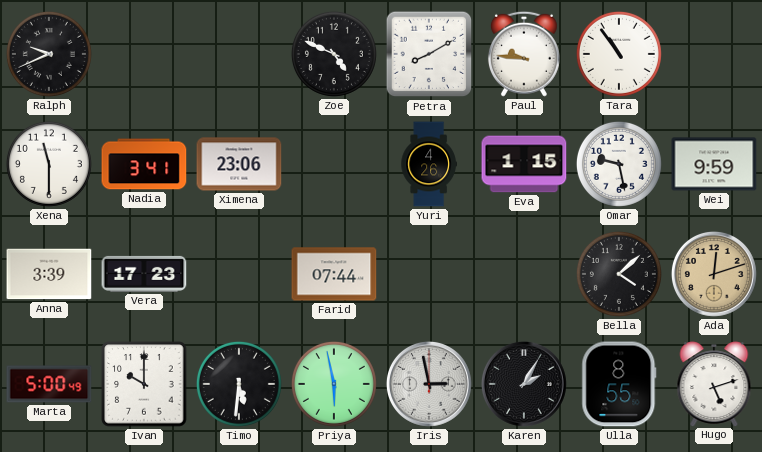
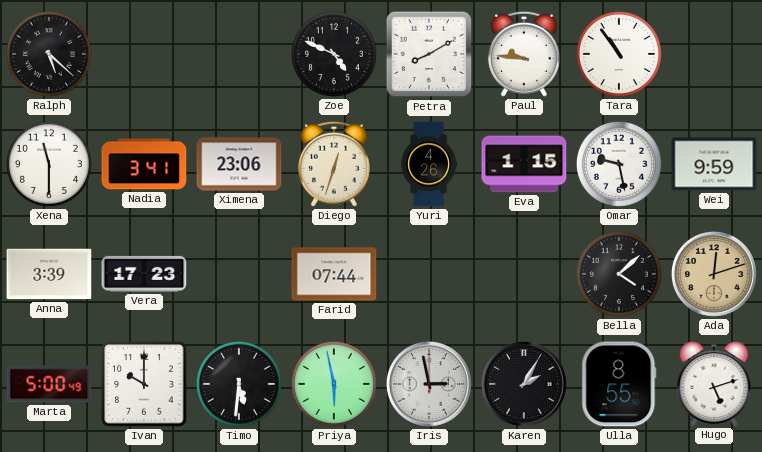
Ralph: 9:41 -> 5:22
Diego: none -> 12:33
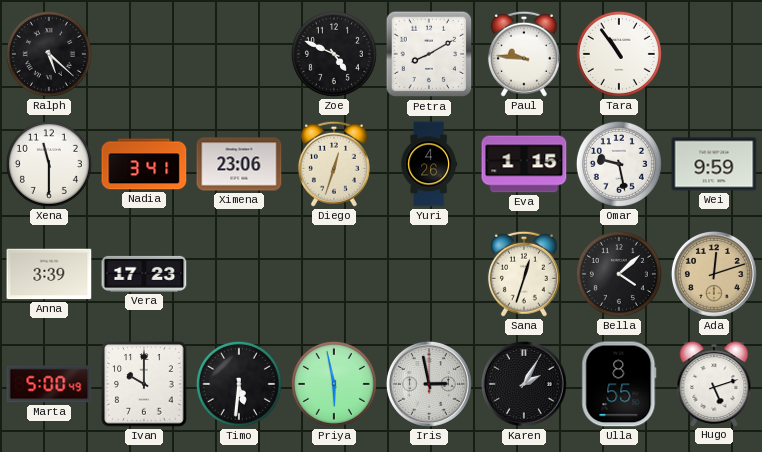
Farid: 07:44 -> none
Sana: none -> 12:33
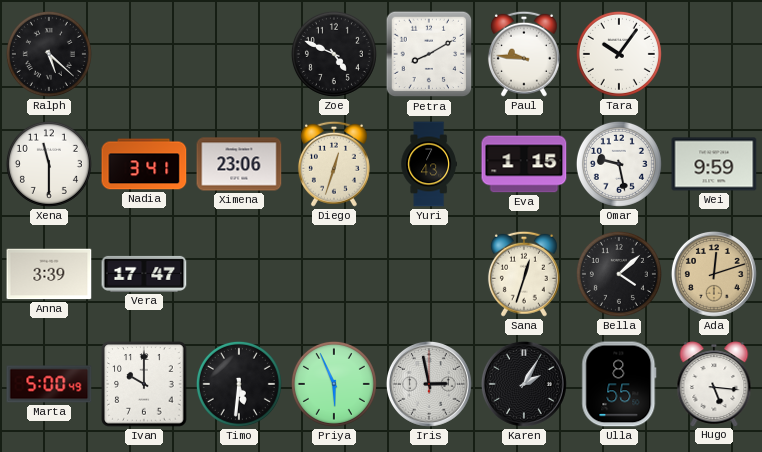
Tara: 10:54 -> 10:06
Yuri: 4:26 -> 7:43
Vera: 17:23 -> 17:47
Priya: 5:58 -> 5:56
Hugo: 5:12 -> 5:16
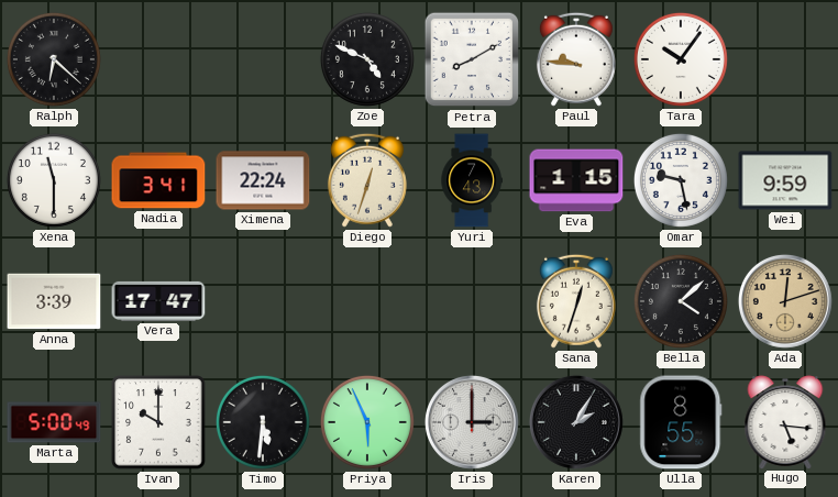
Ralph: 5:22 -> 6:22
Ximena: 23:06 -> 22:24
Iris: 2:58 -> 3:00
